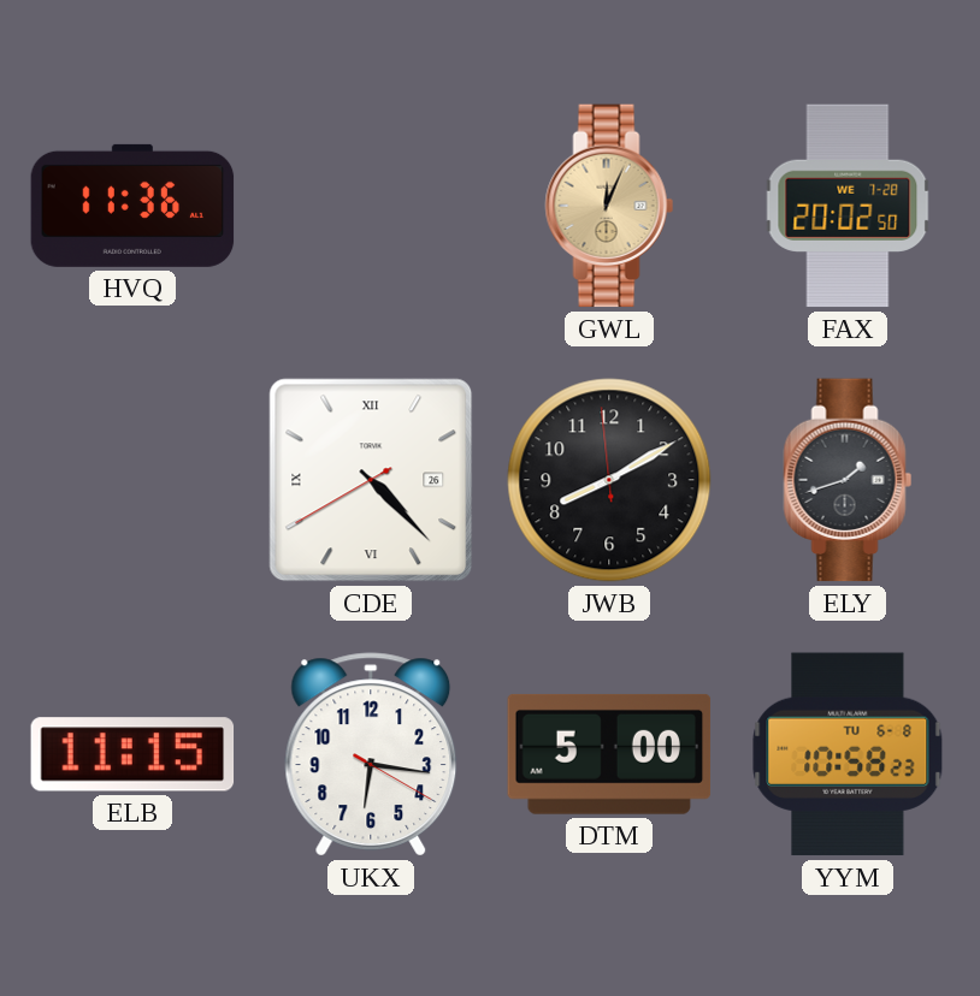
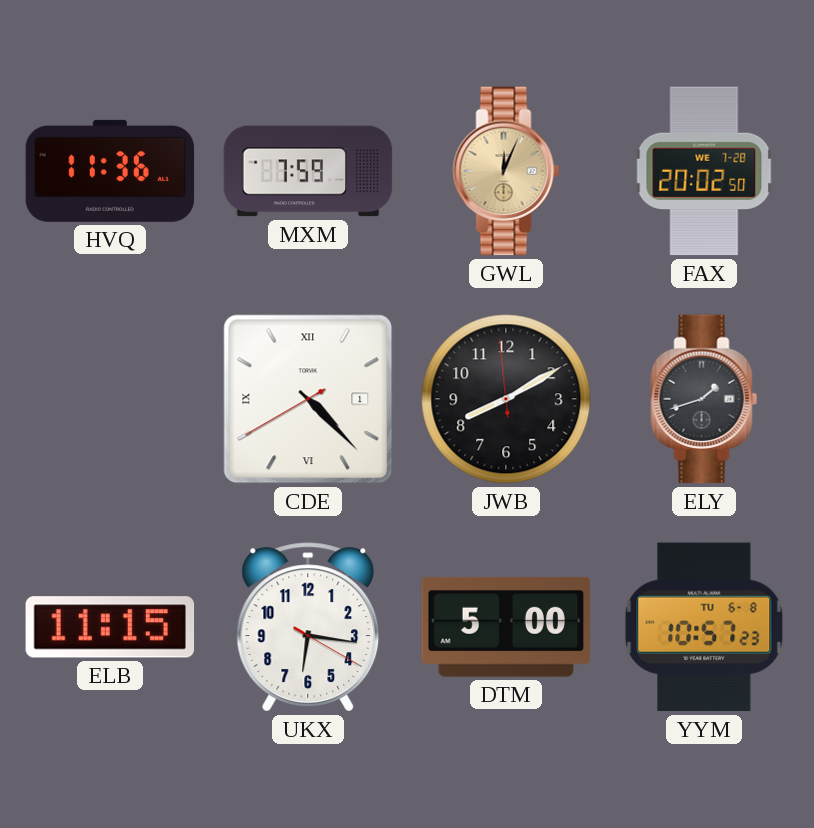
MXM: none -> 7:59
CDE date: 26 -> 1
YYM: 10:58 -> 10:57
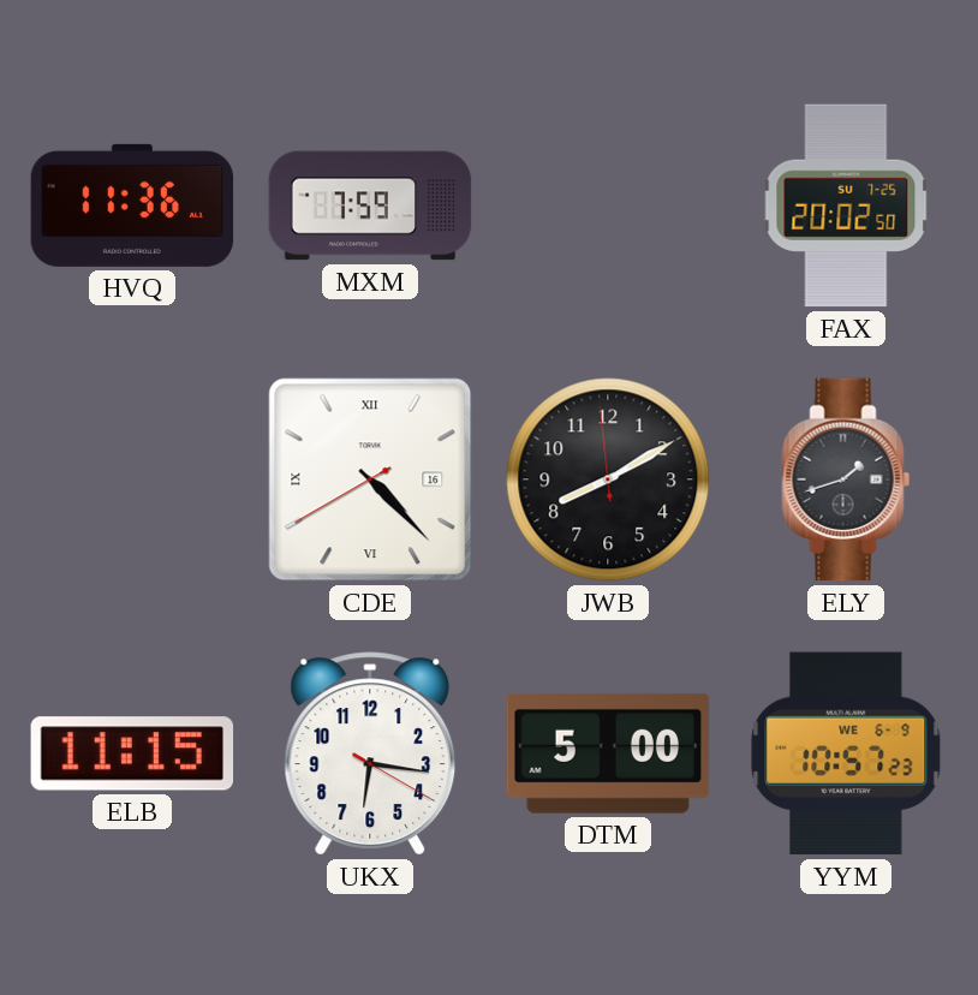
GWL: 12:04 -> none
FAX date: WE 7-28 -> SU 7-25
CDE date: 1 -> 16
YYM date: TU 6-8 -> WE 6-9
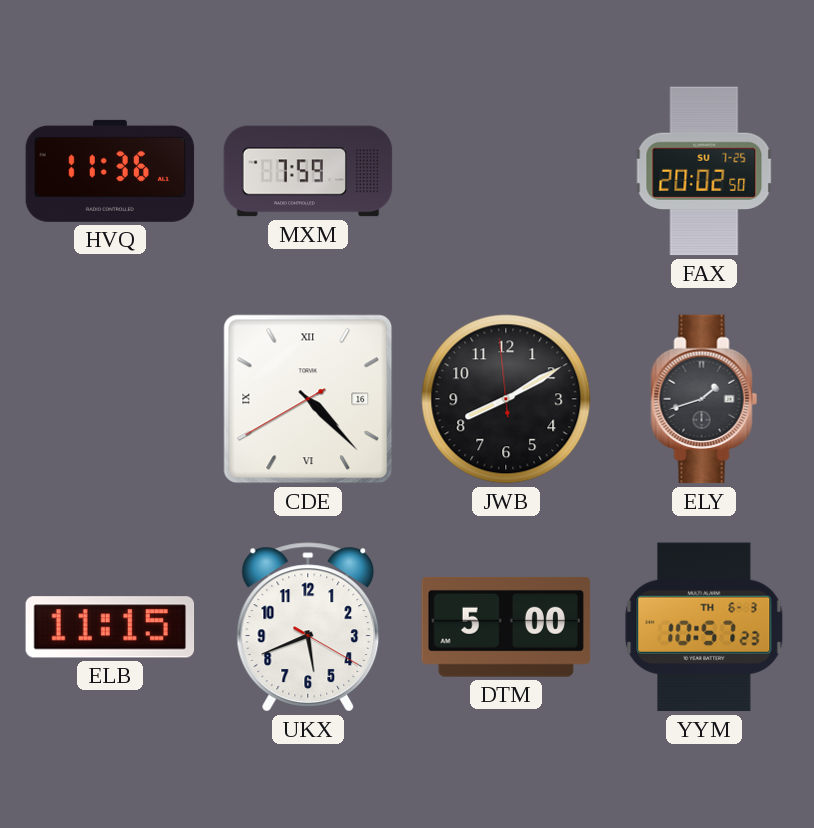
UKX: 6:16 -> 5:41
YYM date: WE 6-9 -> TH 6-3
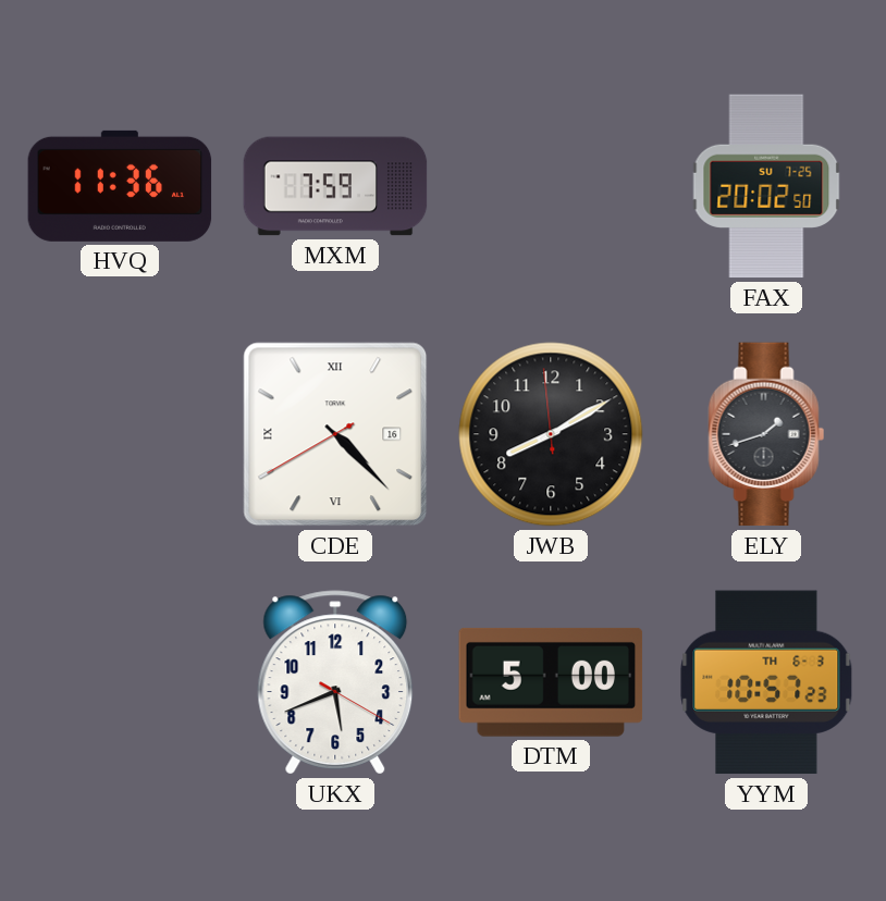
ELB: 11:15 -> none
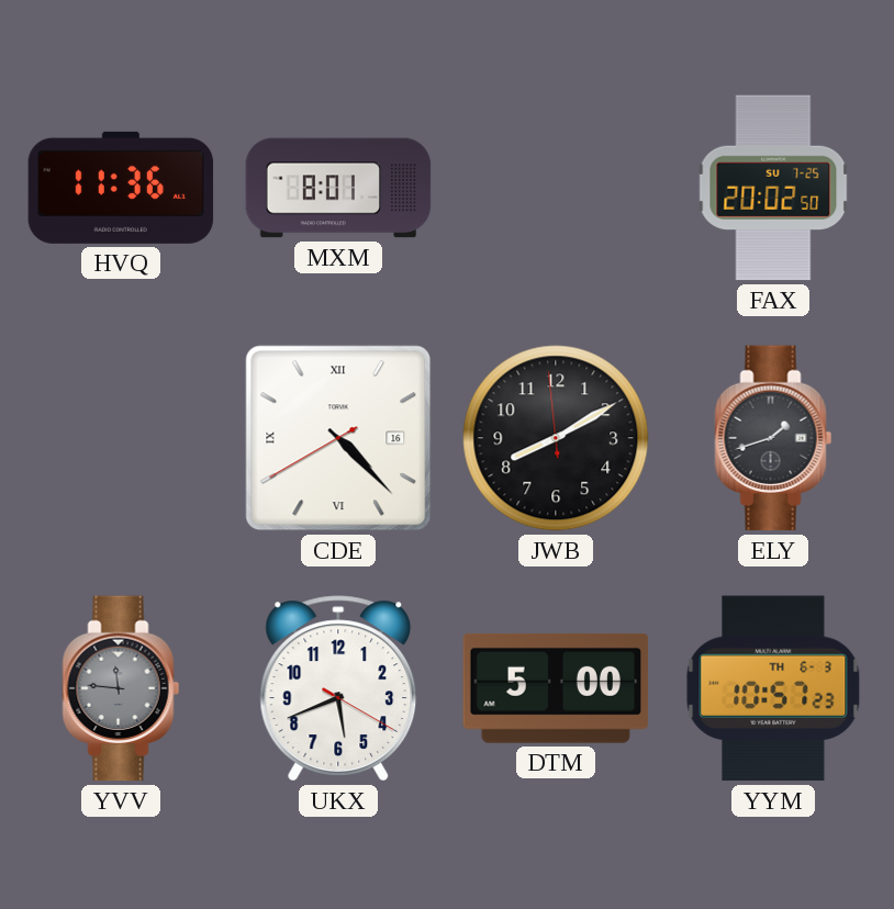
MXM: 7:59 -> 8:01
YVV: none -> 11:46
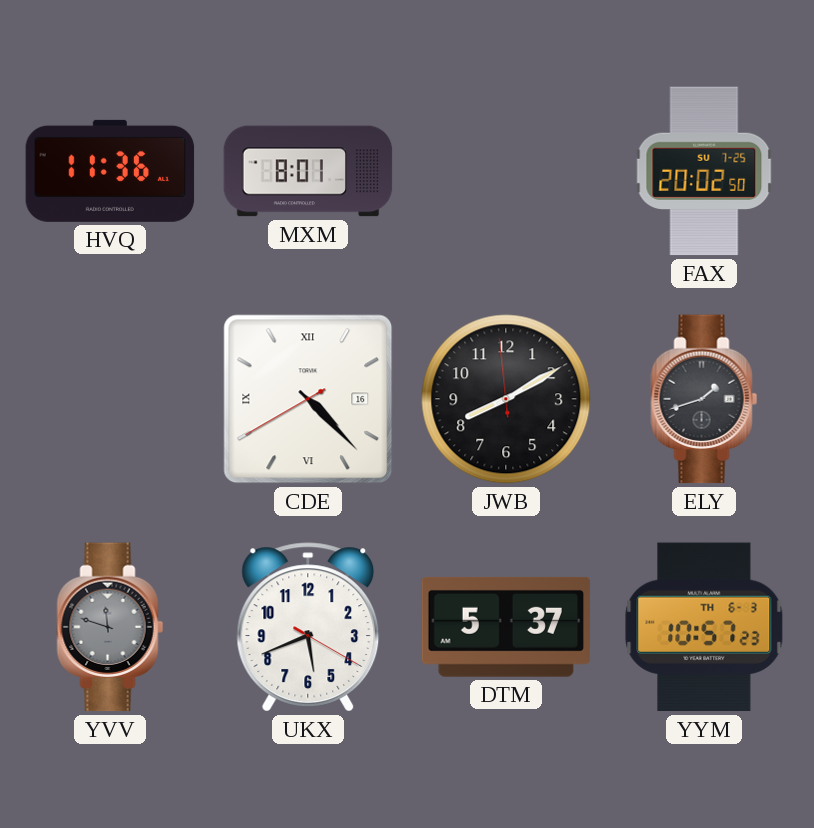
YVV: 11:46 -> 11:48
DTM: 5:00 -> 5:37
